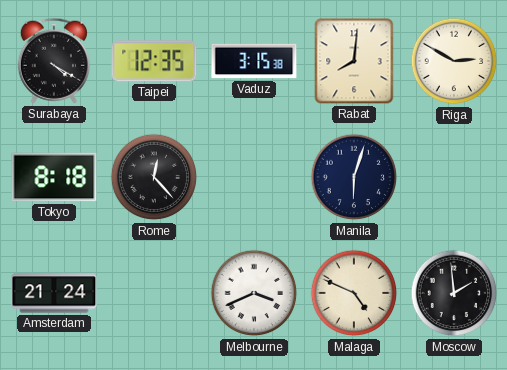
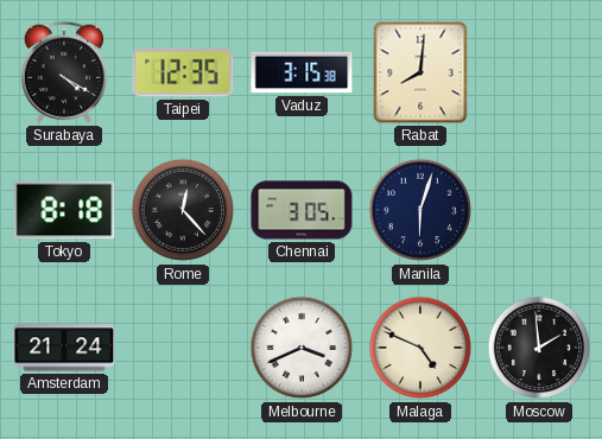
Riga: 2:50 -> none
Chennai: none -> 3:05
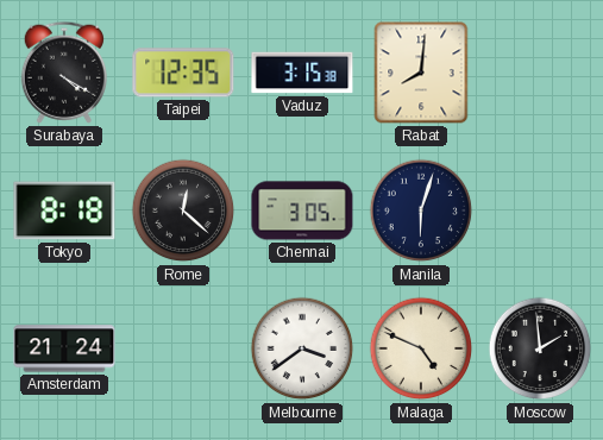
Rome: 12:23 -> 12:22
Melbourne: 3:41 -> 3:39
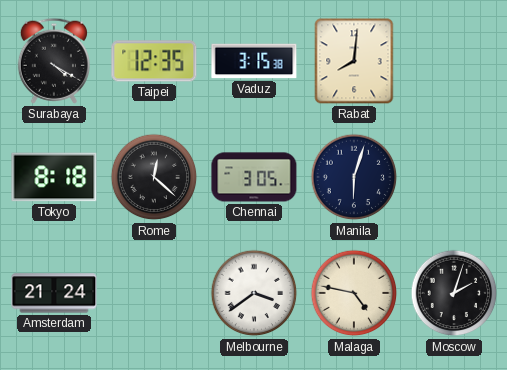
Malaga: 4:49 -> 4:47
Moscow: 1:59 -> 2:03
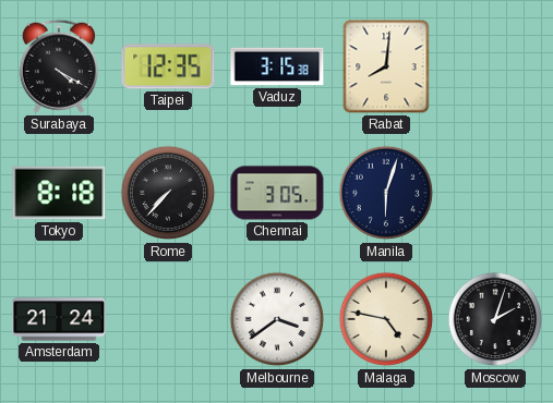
Rome: 12:22 -> 7:37
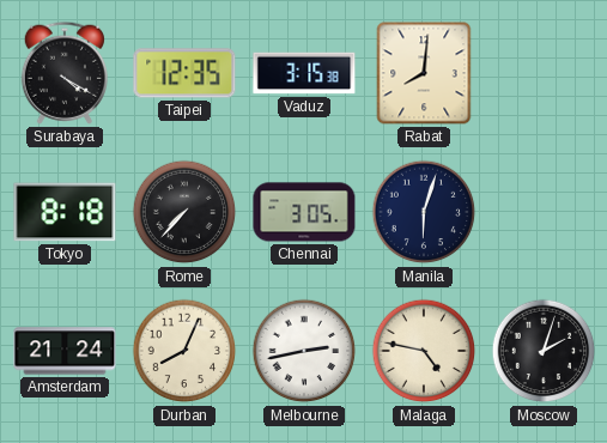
Durban: none -> 8:04
Melbourne: 3:39 -> 2:43
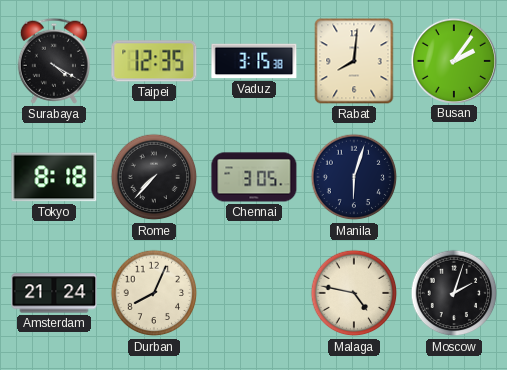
Busan: none -> 2:06
Melbourne: 2:43 -> none
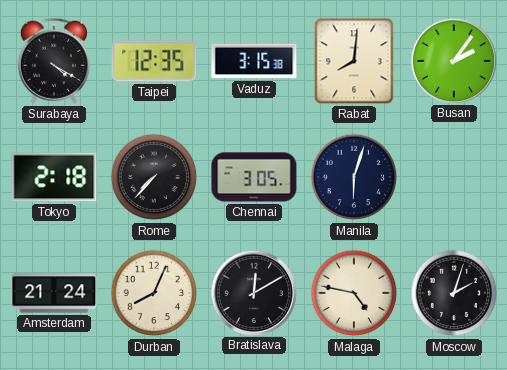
Tokyo: 8:18 -> 2:18
Bratislava: none -> 12:10
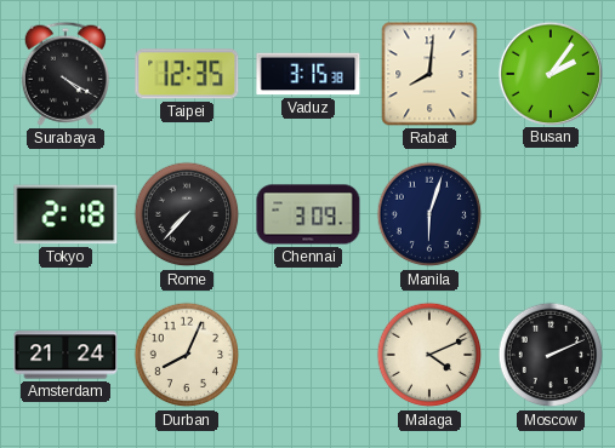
Chennai: 3:05 -> 3:09
Bratislava: 12:10 -> none
Malaga: 4:47 -> 4:11
Moscow: 2:03 -> 2:11
